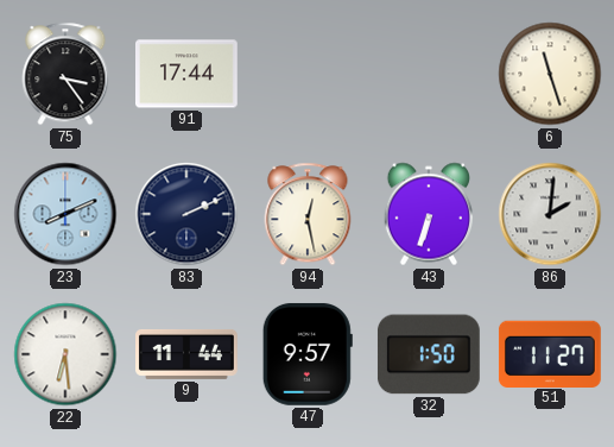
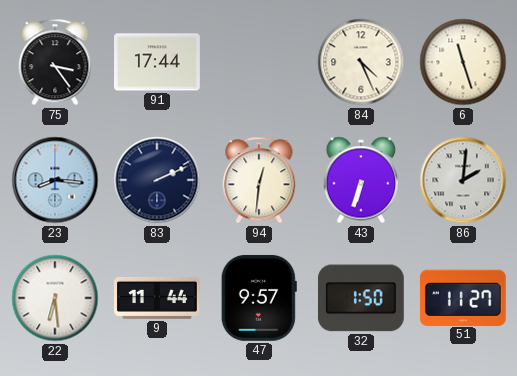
84: none -> 4:26
23: 8:11 -> 8:16
94: 12:28 -> 12:31
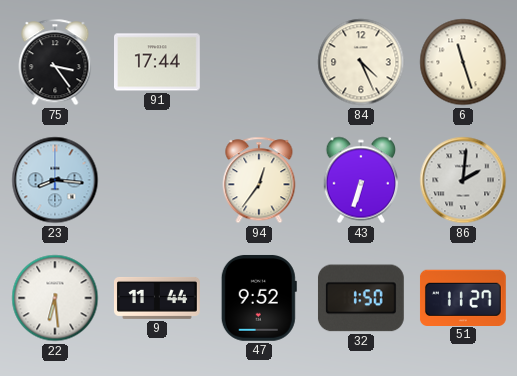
83: 2:11 -> none
94: 12:31 -> 12:36
47: 9:57 -> 9:52
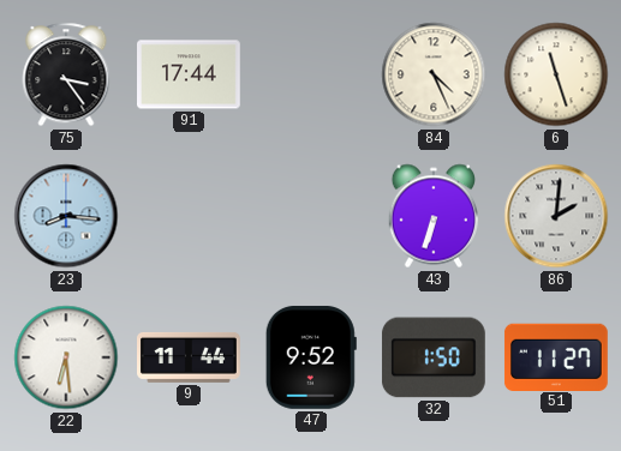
94: 12:36 -> none
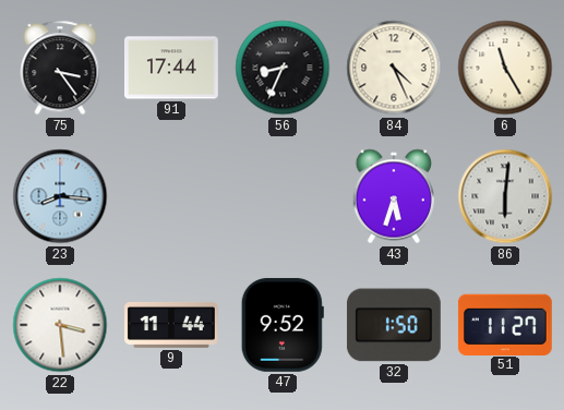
56: none -> 8:34
6: 11:27 -> 11:25
43: 6:33 -> 5:33
86: 2:01 -> 6:01
22: 6:29 -> 3:29
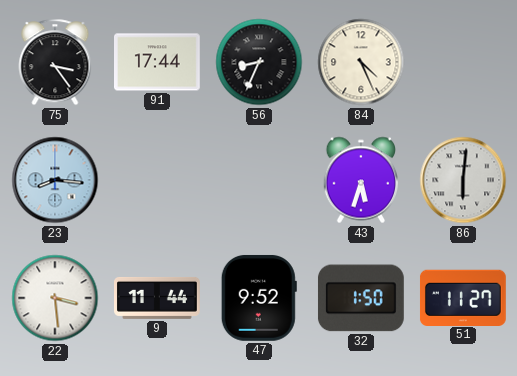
6: 11:25 -> none
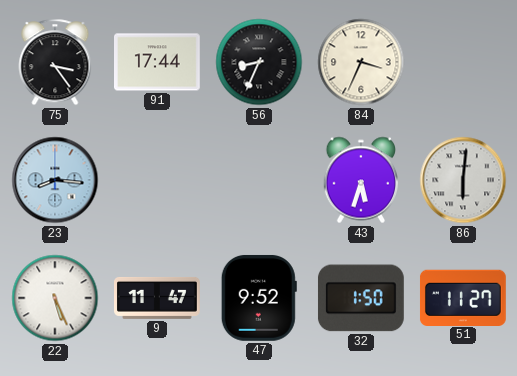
84: 4:26 -> 3:34
22: 3:29 -> 5:26
9: 11:44 -> 11:47
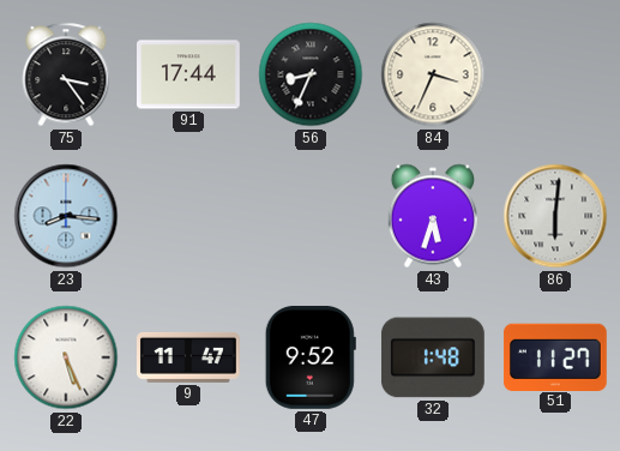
32: 1:50 -> 1:48
